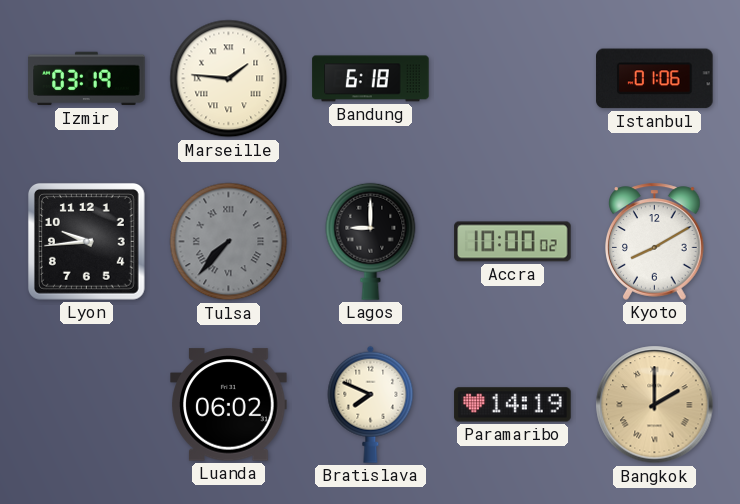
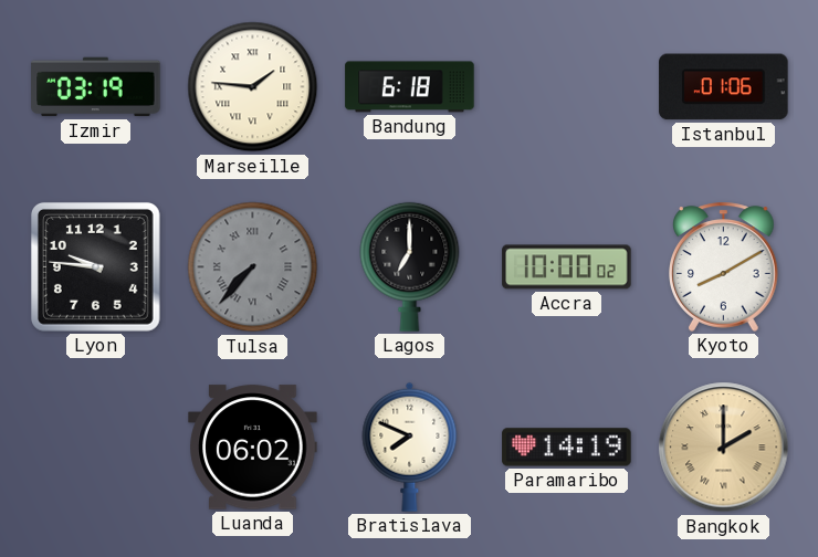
Lyon: 9:44 -> 9:46
Lagos: 9:00 -> 7:00
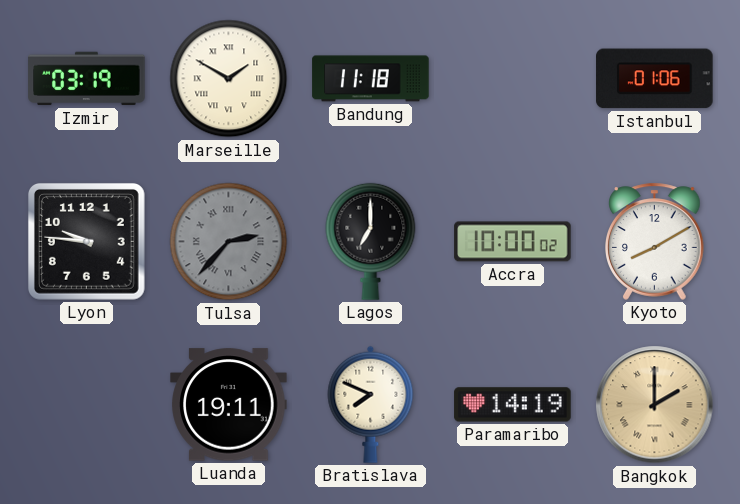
Marseille: 1:46 -> 1:50
Bandung: 6:18 -> 11:18
Tulsa: 7:37 -> 2:37
Luanda: 06:02 -> 19:11
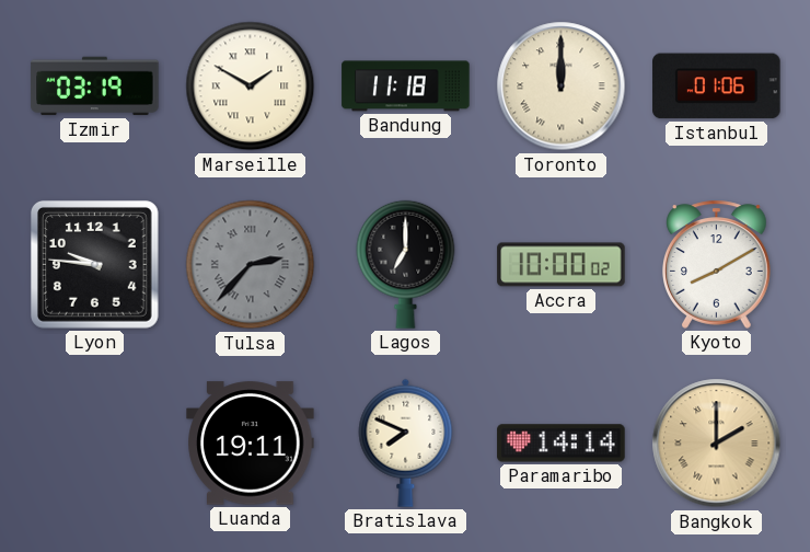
Toronto: none -> 12:00
Paramaribo: 14:19 -> 14:14
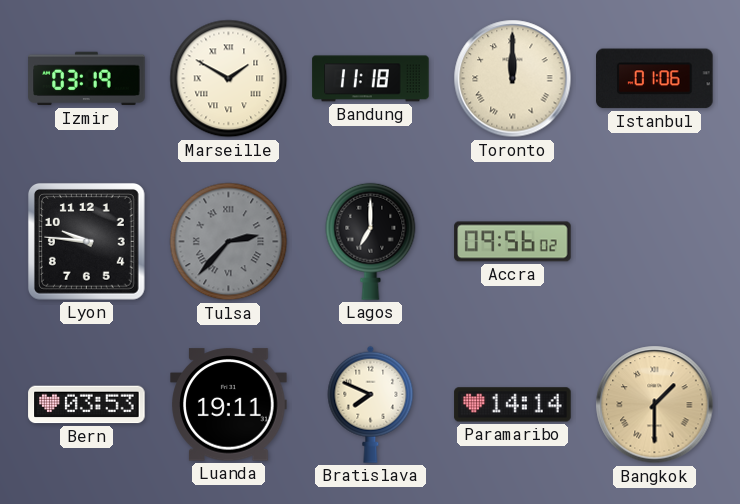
Accra: 10:00 -> 09:56
Kyoto: 8:10 -> none
Bern: none -> 03:53
Bangkok: 2:00 -> 1:30
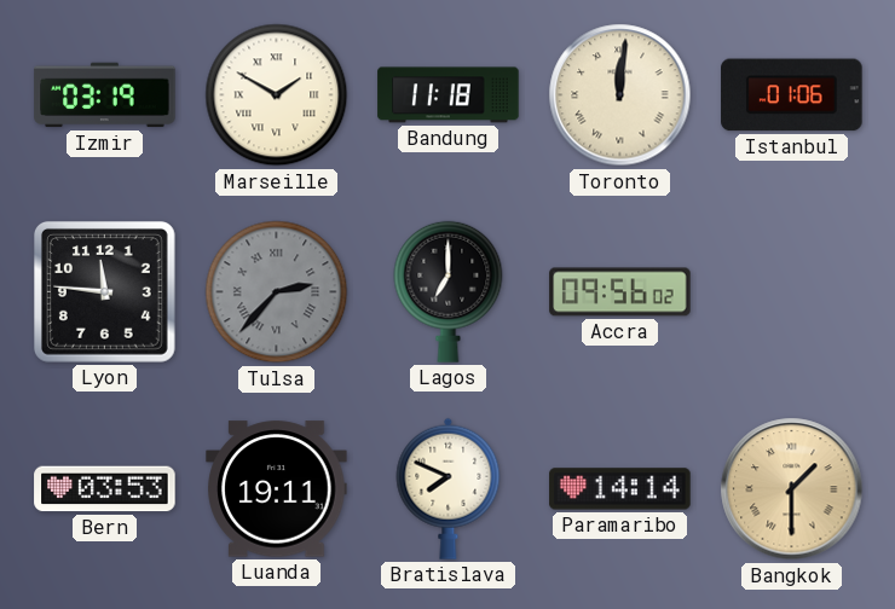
Toronto: 12:00 -> 12:01
Lyon: 9:46 -> 11:46
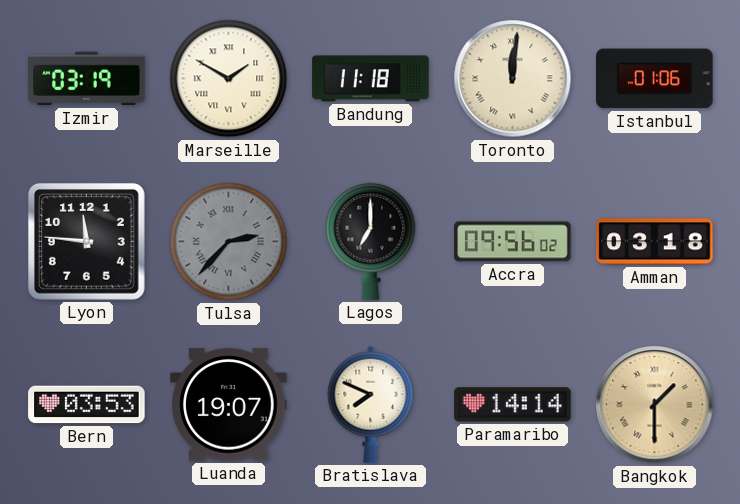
Amman: none -> 03:18
Luanda: 19:11 -> 19:07
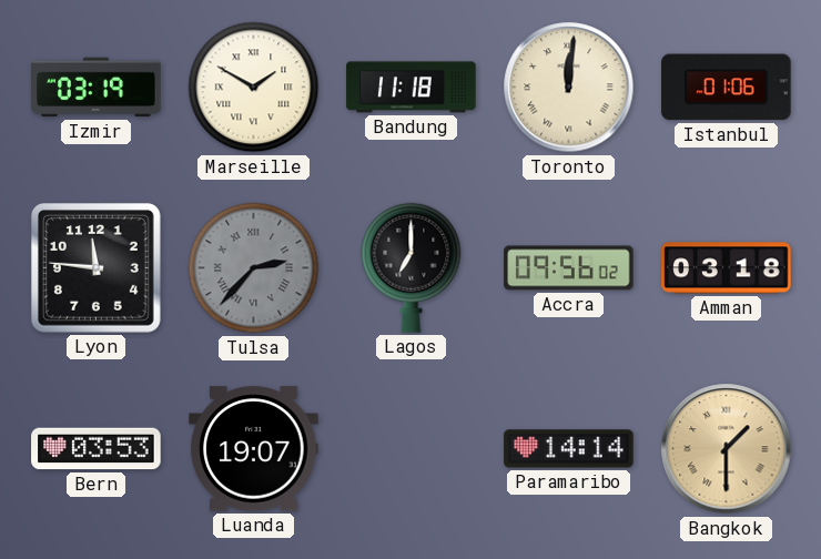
Bratislava: 7:49 -> none
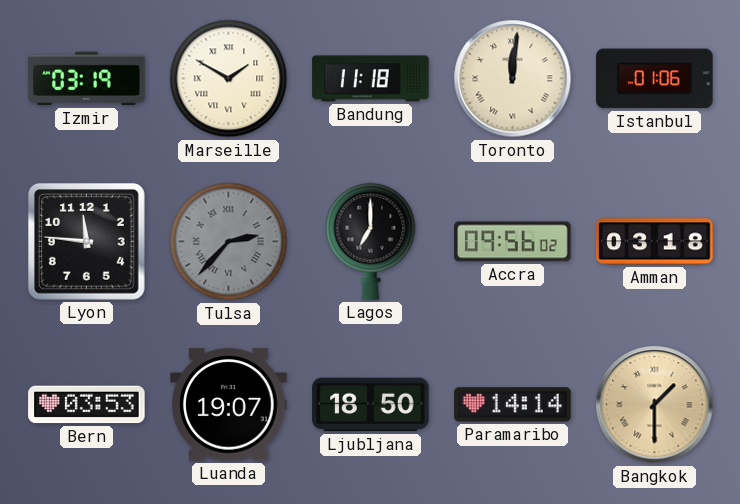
Ljubljana: none -> 18:50
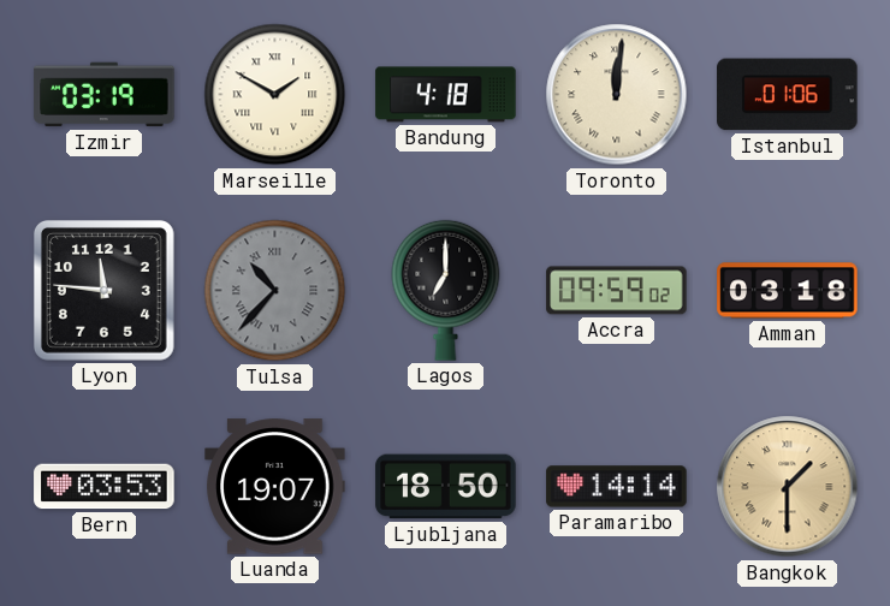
Bandung: 11:18 -> 4:18
Tulsa: 2:37 -> 10:37
Accra: 09:56 -> 09:59
